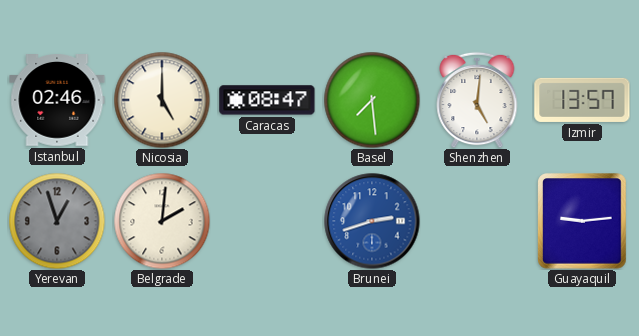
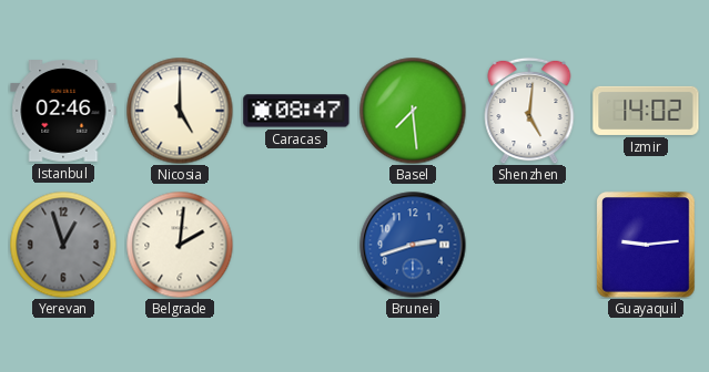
Izmir: 13:57 -> 14:02
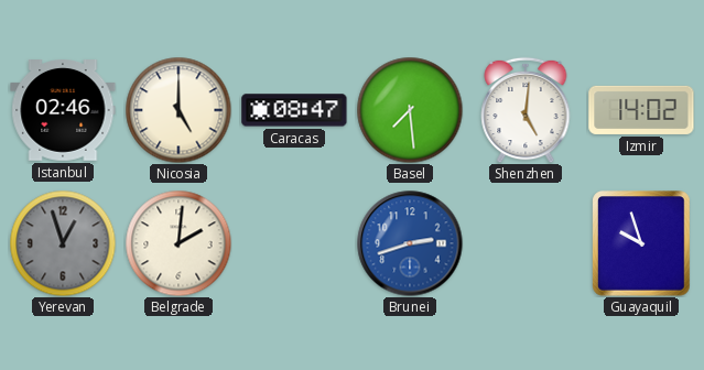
Guayaquil: 9:14 -> 9:57
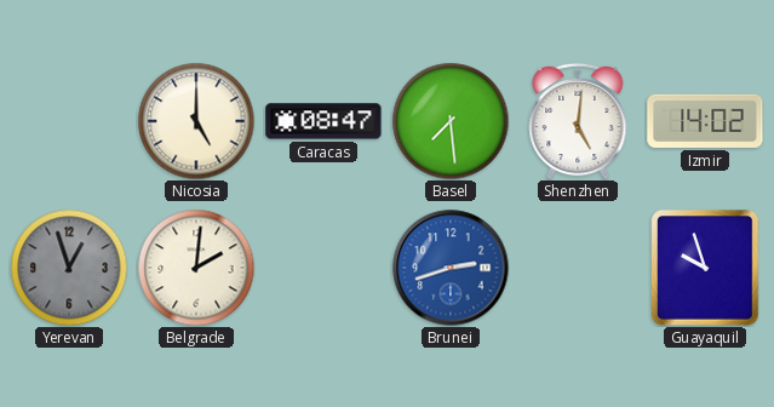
Istanbul: 02:46 -> none
